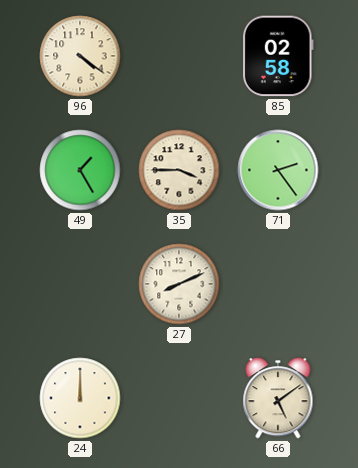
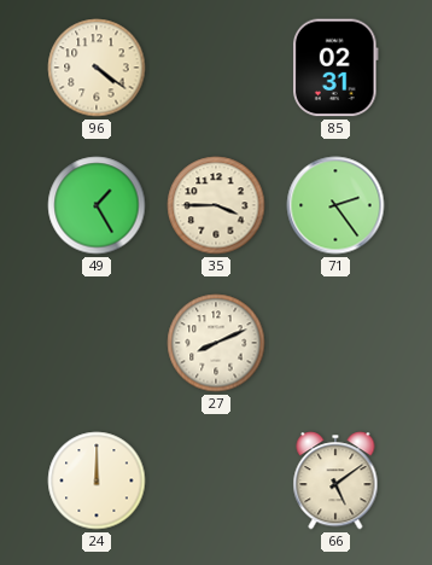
85: 02:58 -> 02:31
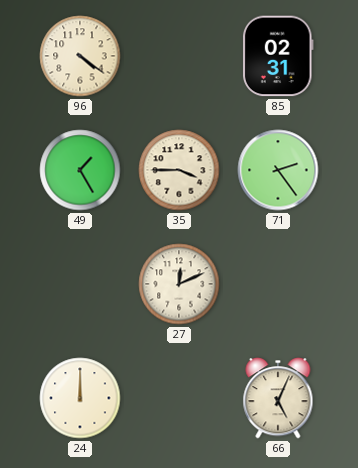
27: 8:11 -> 12:11
66: 5:09 -> 5:04
